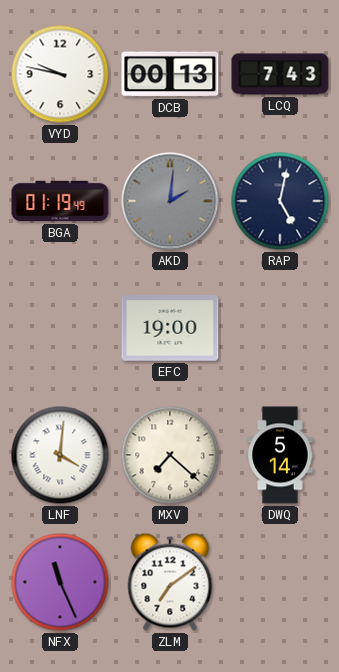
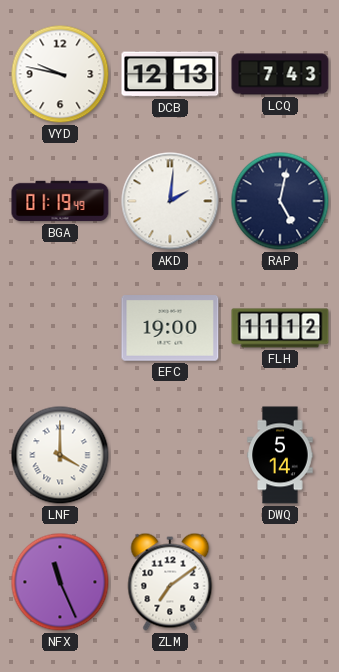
DCB: 00:13 -> 12:13
AKD dial: grey -> white
FLH: none -> 11:12
LNF: 4:01 -> 4:00
MXV: 7:22 -> none
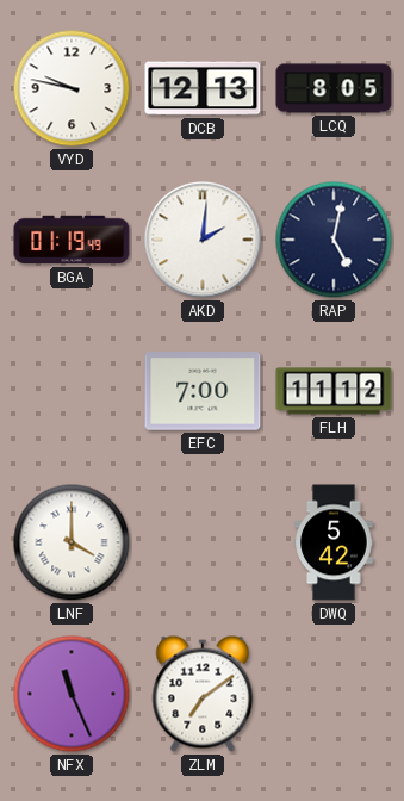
LCQ: 7:43 -> 8:05
EFC: 19:00 -> 7:00
DWQ: 5:14 -> 5:42
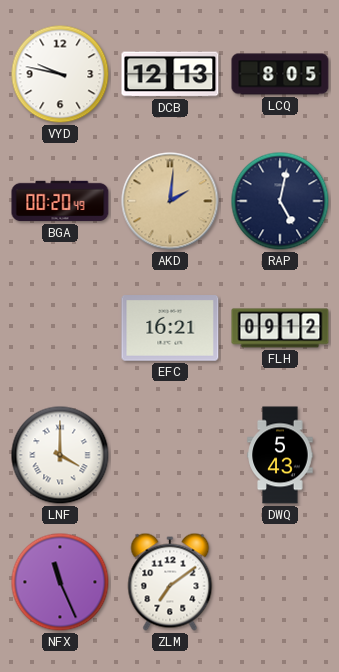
BGA: 01:19 -> 00:20
AKD dial: white -> champagne
EFC: 7:00 -> 16:21
FLH: 11:12 -> 09:12
DWQ: 5:42 -> 5:43
